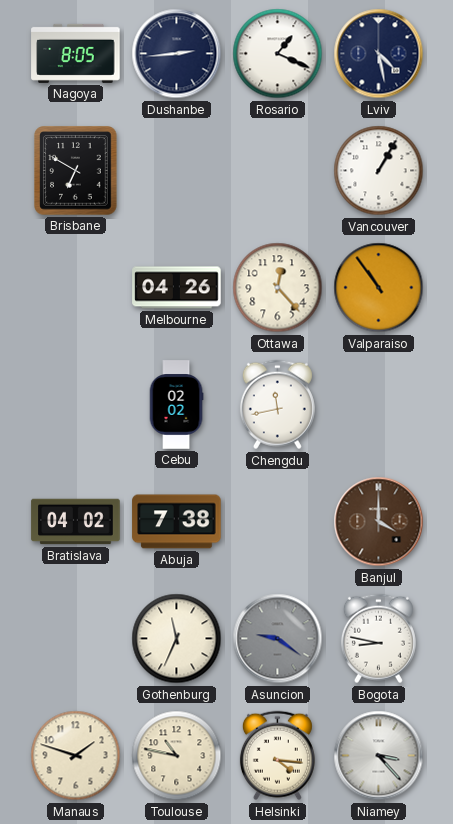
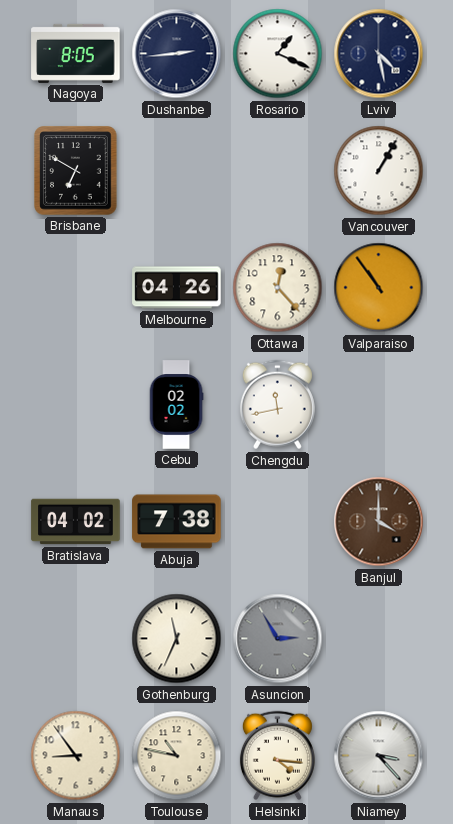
Asuncion: 9:21 -> 2:55
Bogota: 8:47 -> none
Manaus: 1:48 -> 8:54
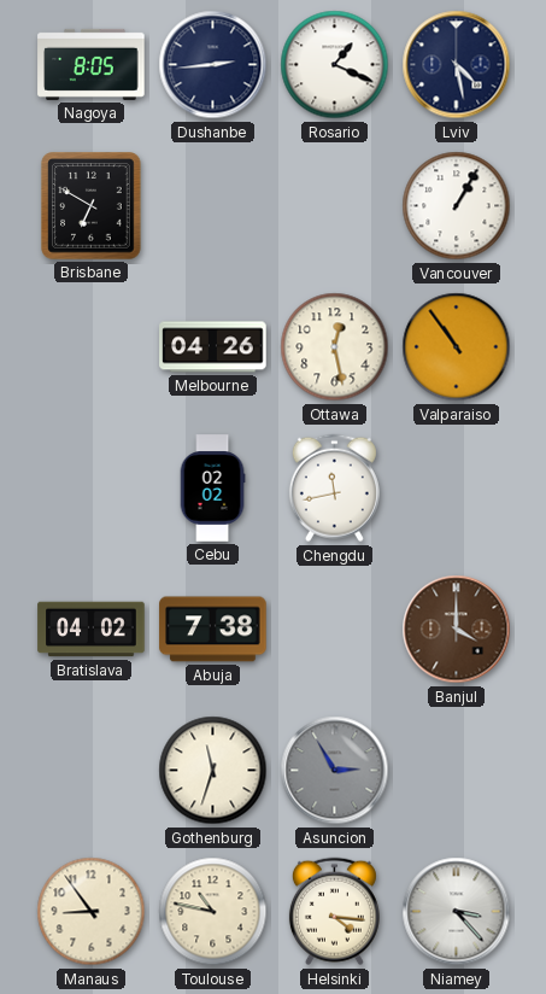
Ottawa: 12:23 -> 12:28
Gothenburg: 11:34 -> 11:33
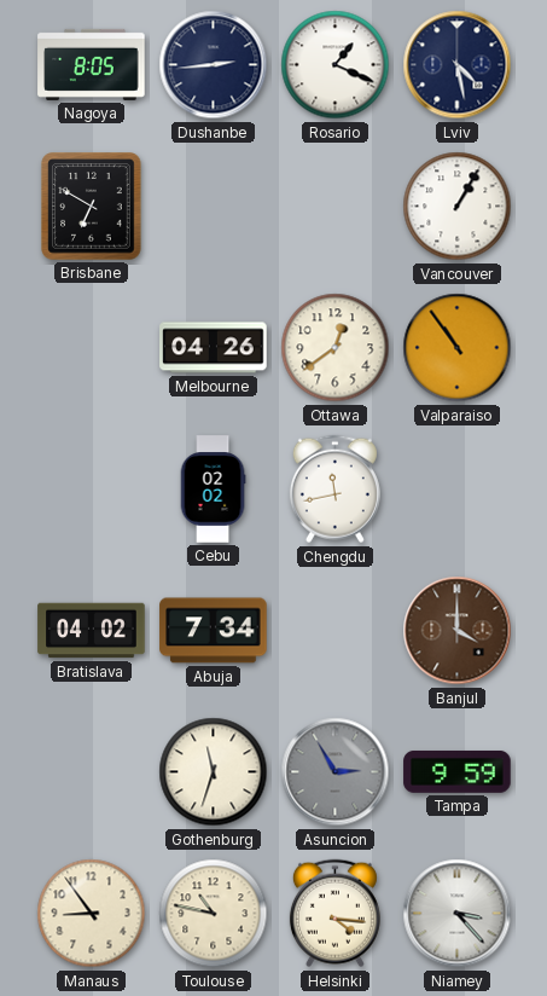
Ottawa: 12:28 -> 12:39
Abuja: 7:38 -> 7:34
Tampa: none -> 9:59
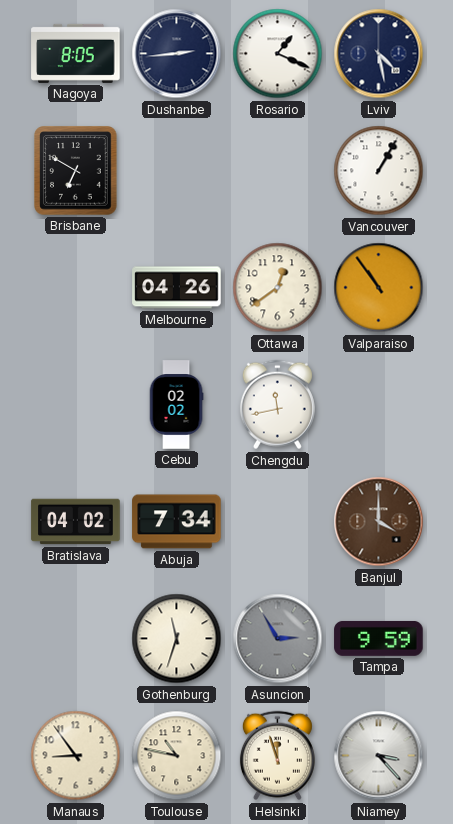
Helsinki: 4:16 -> 11:57
